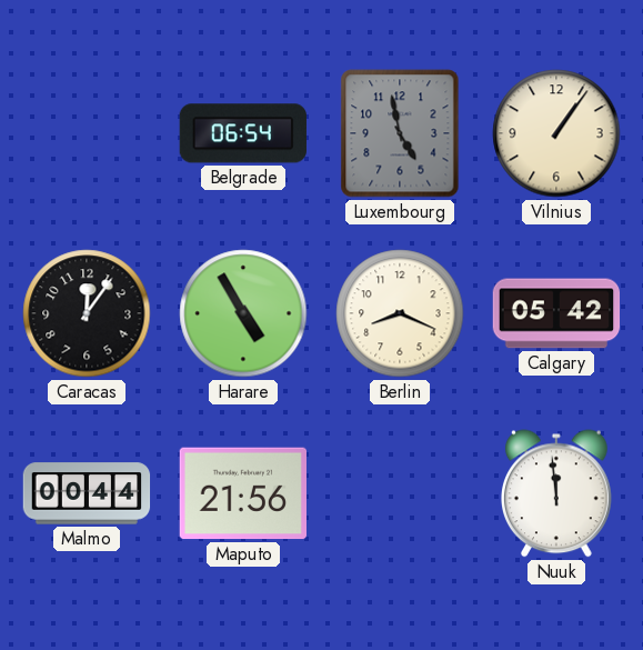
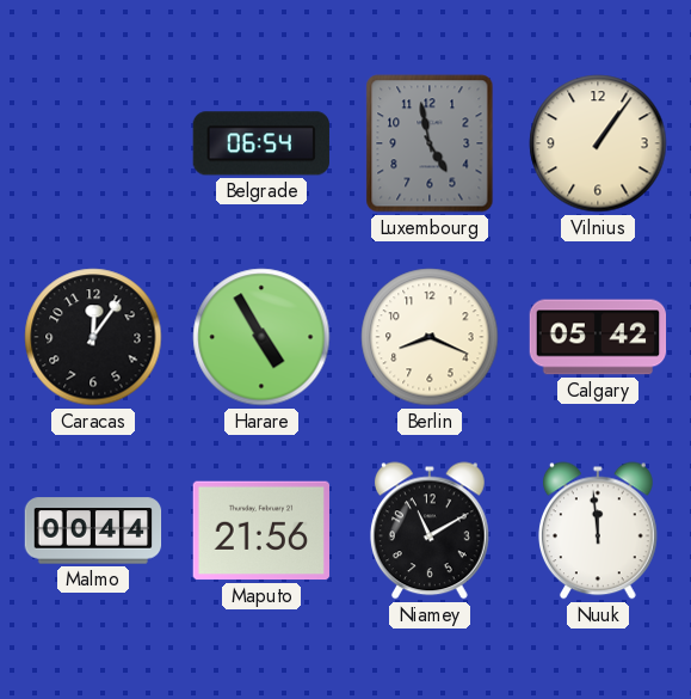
Niamey: none -> 11:10
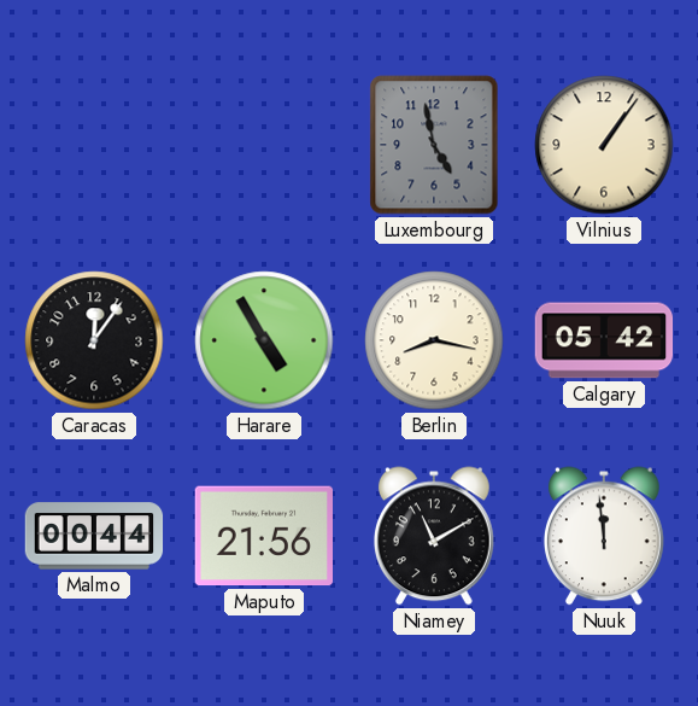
Belgrade: 06:54 -> none
Berlin: 8:19 -> 8:17
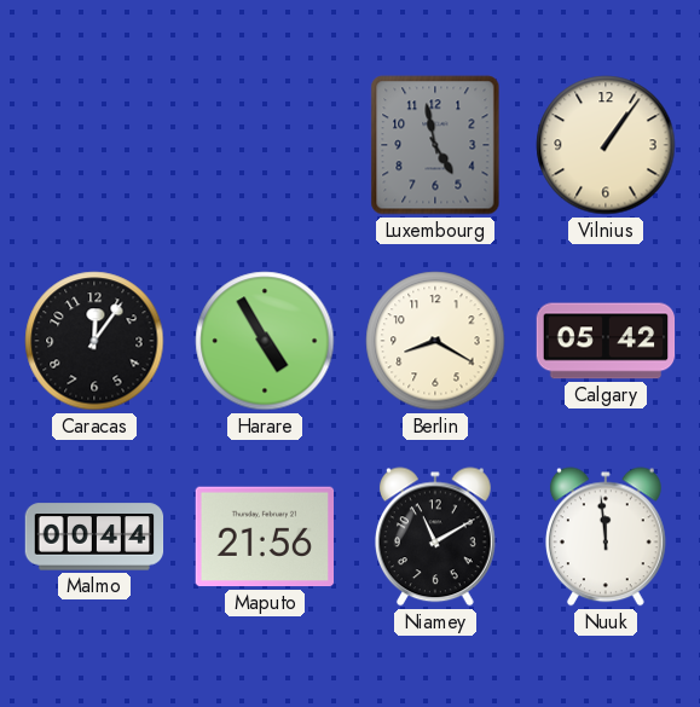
Berlin: 8:17 -> 8:20
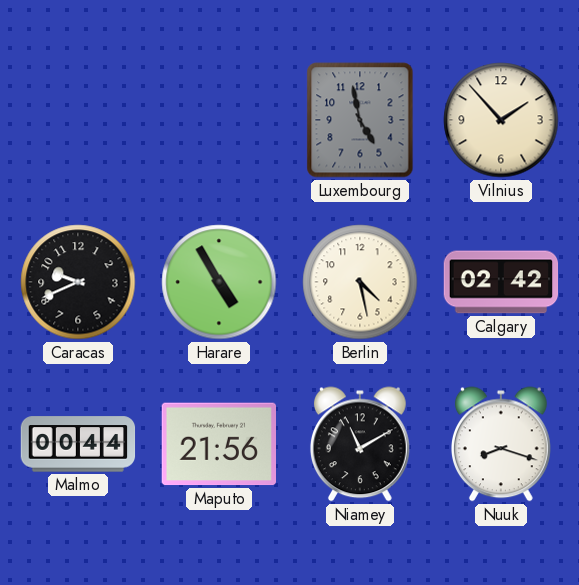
Vilnius: 1:06 -> 1:53
Caracas: 12:06 -> 9:41
Berlin: 8:20 -> 4:28
Calgary: 05:42 -> 02:42
Nuuk: 11:59 -> 8:18
